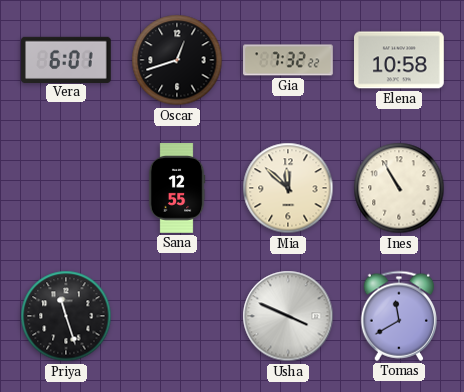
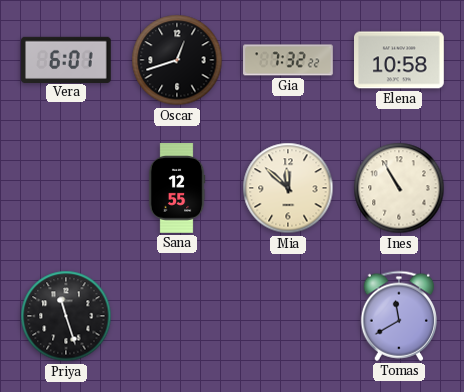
Usha: 3:49 -> none
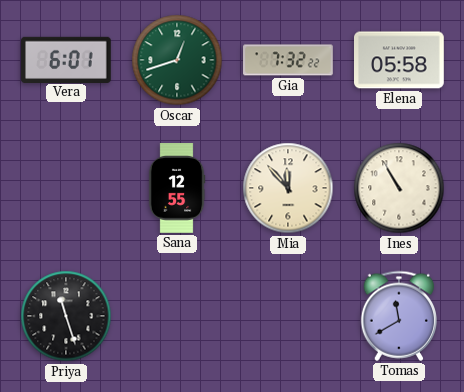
Oscar dial: black -> green
Elena: 10:58 -> 05:58
Mia: 11:52 -> 11:53
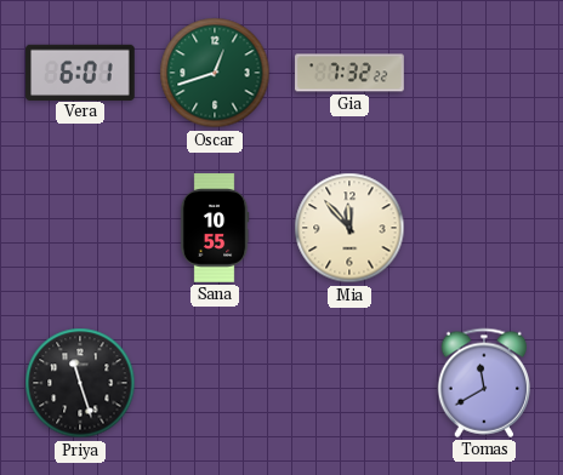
Elena: 05:58 -> none
Sana: 12:55 -> 10:55
Ines: 10:55 -> none
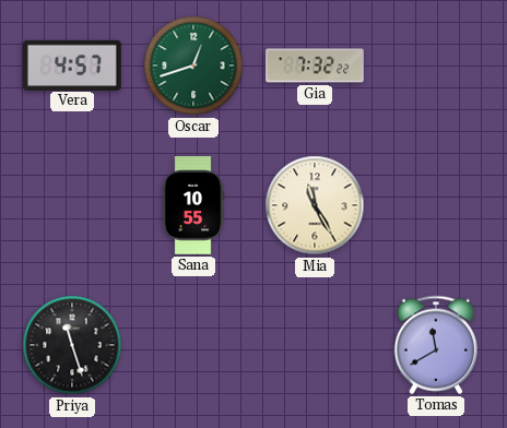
Vera: 6:01 -> 4:57
Mia: 11:53 -> 11:25
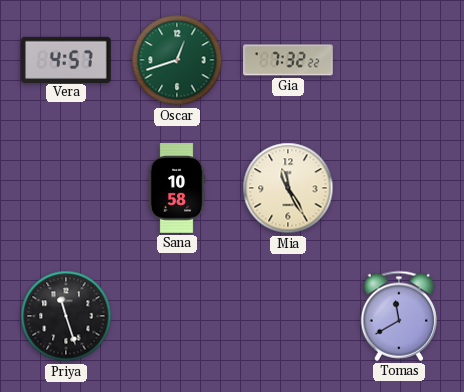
Sana: 10:55 -> 10:58
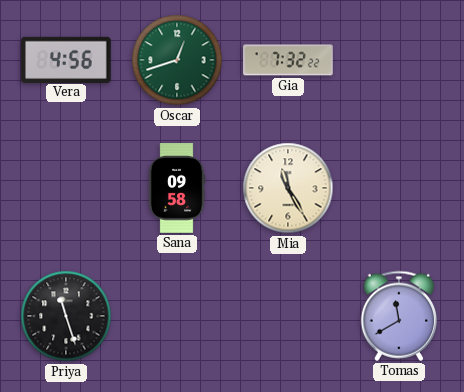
Vera: 4:57 -> 4:56
Sana: 10:58 -> 09:58
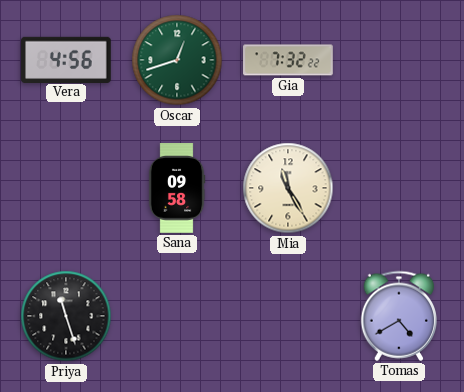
Tomas: 11:40 -> 4:40
